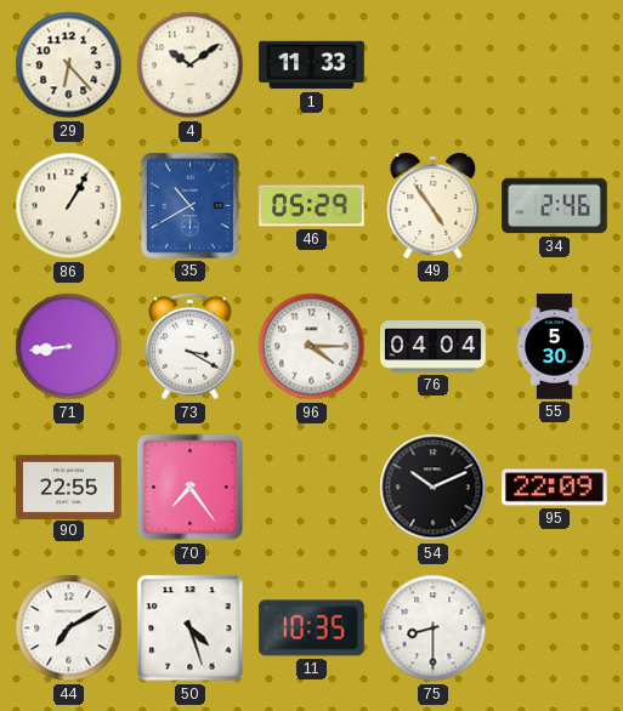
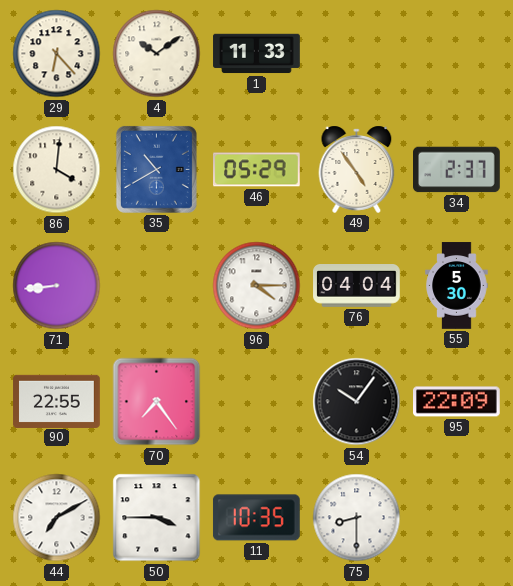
86: 1:05 -> 4:01
34: 2:46 -> 2:37
73: 3:20 -> none
54: 10:11 -> 10:06
50: 4:27 -> 3:45
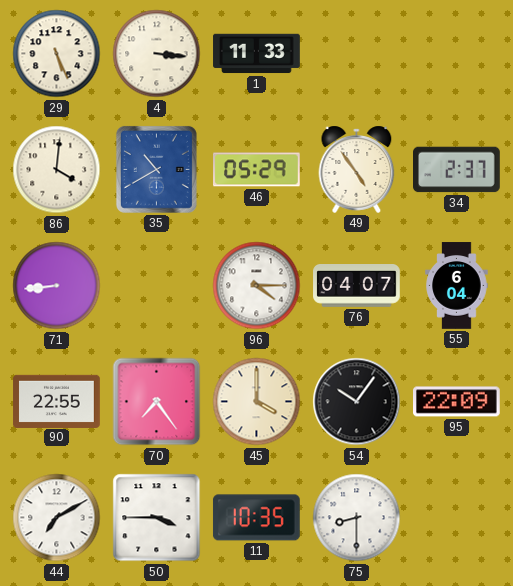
29: 6:23 -> 5:26
4: 10:09 -> 3:16
76: 04:04 -> 04:07
55: 5:30 -> 6:04
45: none -> 4:00
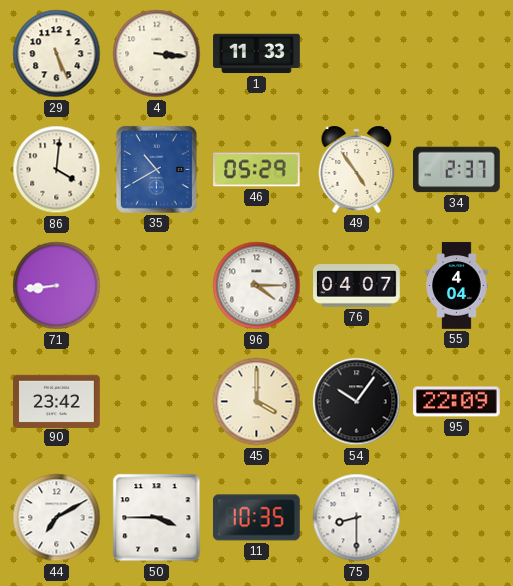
55: 6:04 -> 4:04
90: 22:55 -> 23:42
70: 7:24 -> none
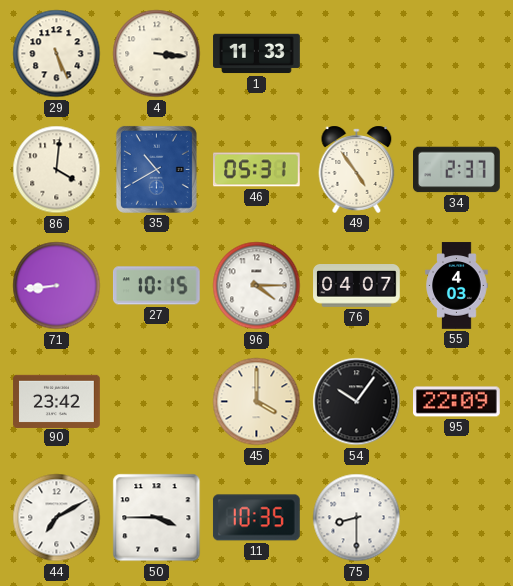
46: 05:29 -> 05:31
27: none -> 10:15
55: 4:04 -> 4:03
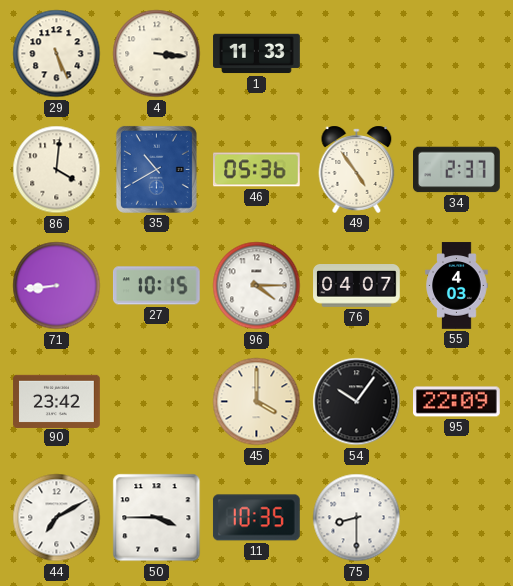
46: 05:31 -> 05:36
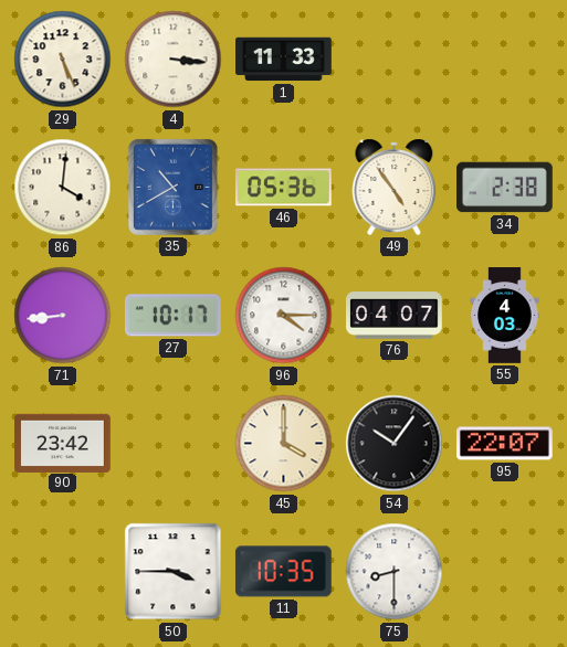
34: 2:37 -> 2:38
27: 10:15 -> 10:17
95: 22:09 -> 22:07
44: 7:10 -> none
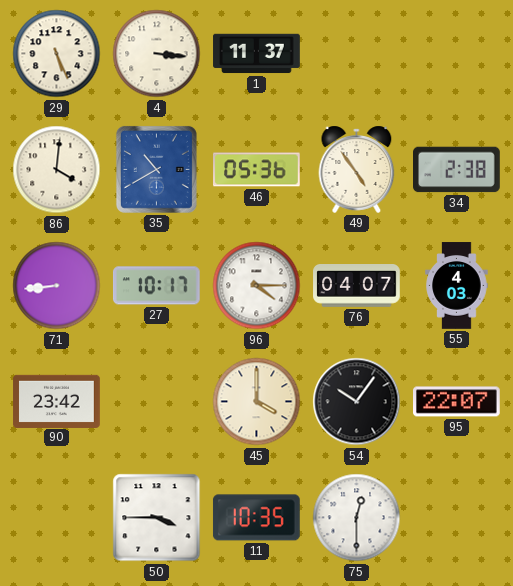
1: 11:33 -> 11:37
75: 8:30 -> 12:30
